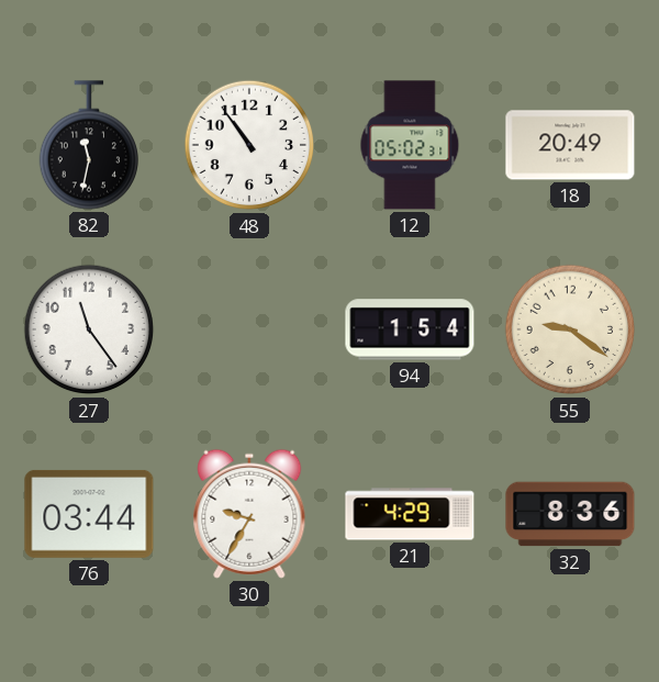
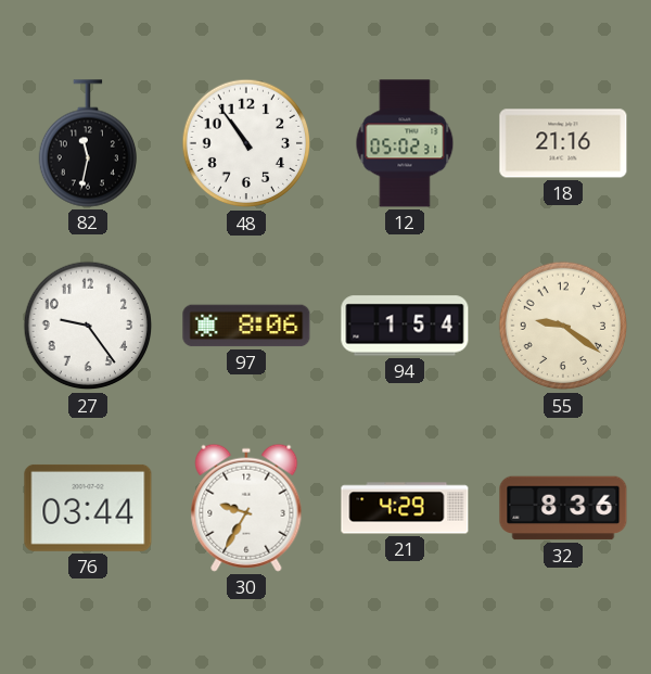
18: 20:49 -> 21:16
27: 11:24 -> 9:24
97: none -> 8:06
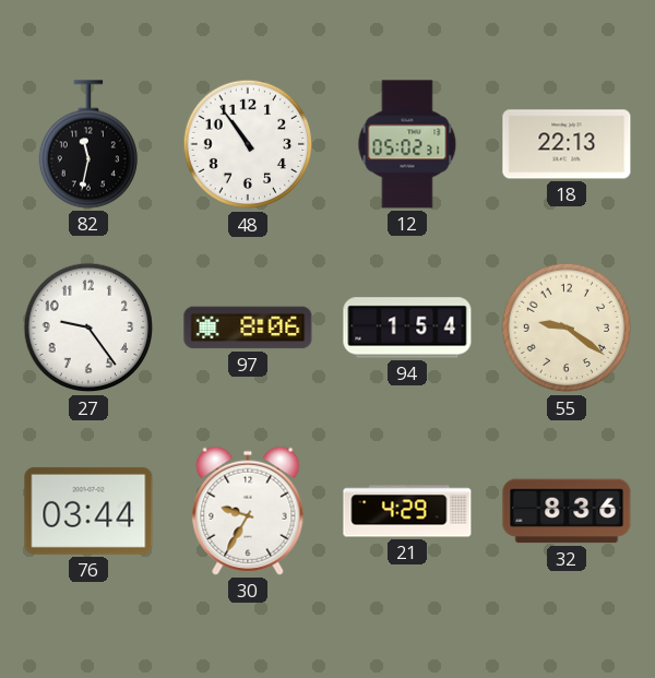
18: 21:16 -> 22:13
